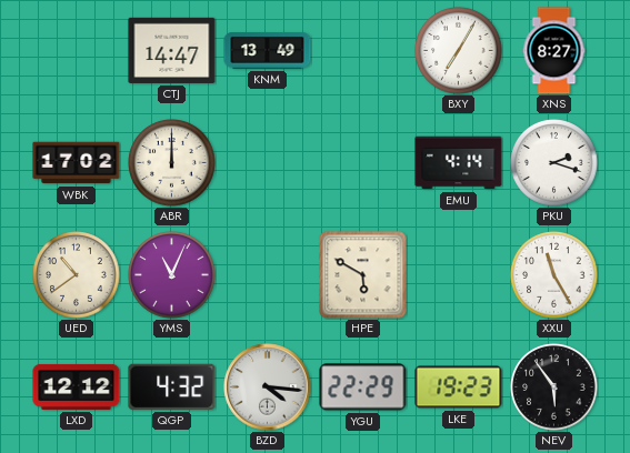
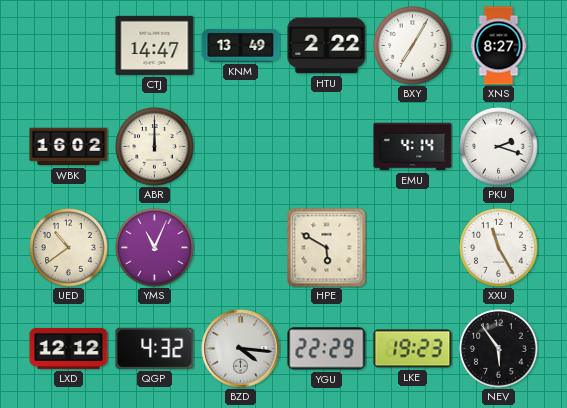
HTU: none -> 2:22
WBK: 17:02 -> 16:02
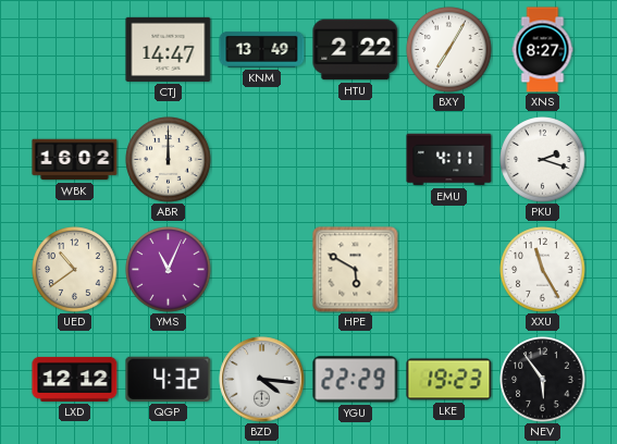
EMU: 4:14 -> 4:11
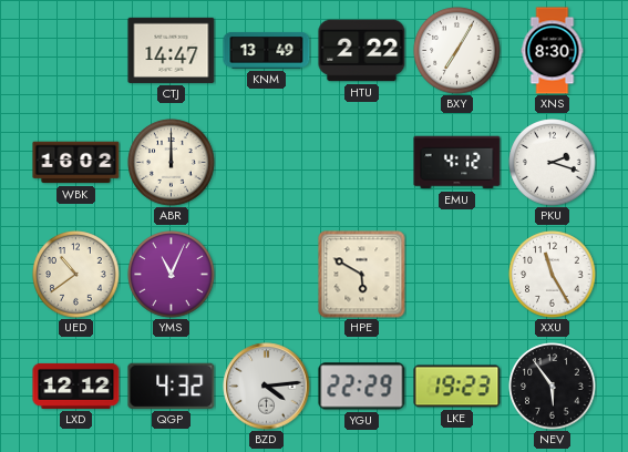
XNS: 8:27 -> 8:30
EMU: 4:11 -> 4:12
BZD: 4:16 -> 4:14
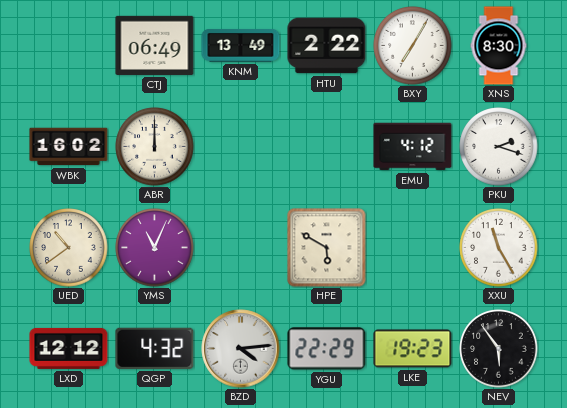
CTJ: 14:47 -> 06:49
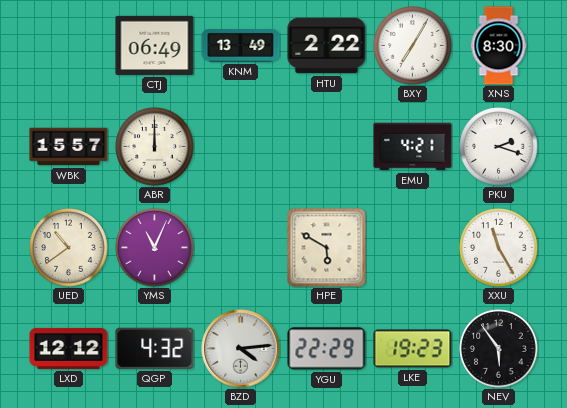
WBK: 16:02 -> 15:57
EMU: 4:12 -> 4:21
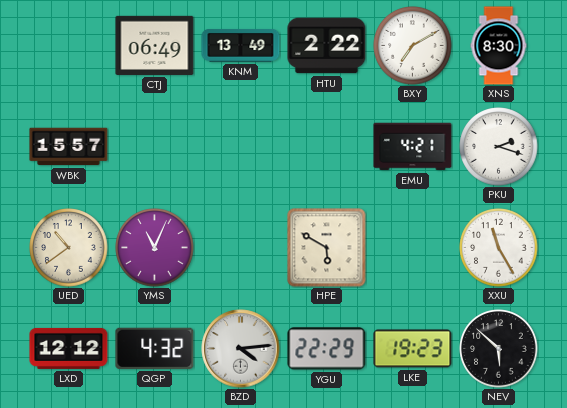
BXY: 7:05 -> 7:10
ABR: 12:00 -> none
NEV: 5:54 -> 5:52
